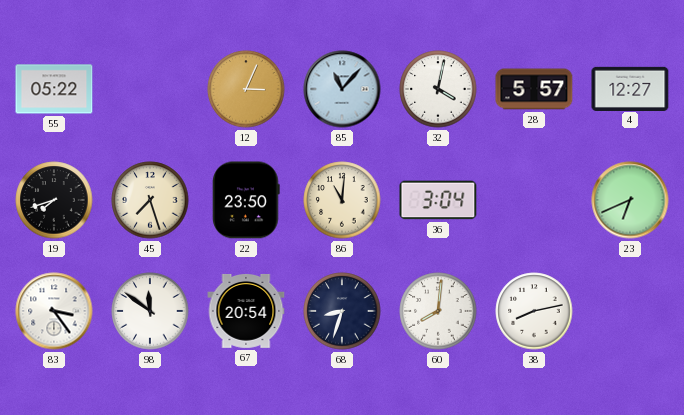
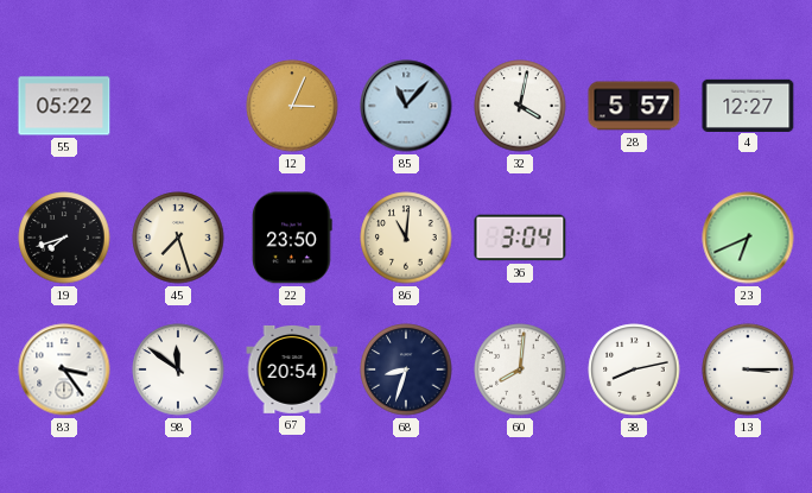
13: none -> 3:15
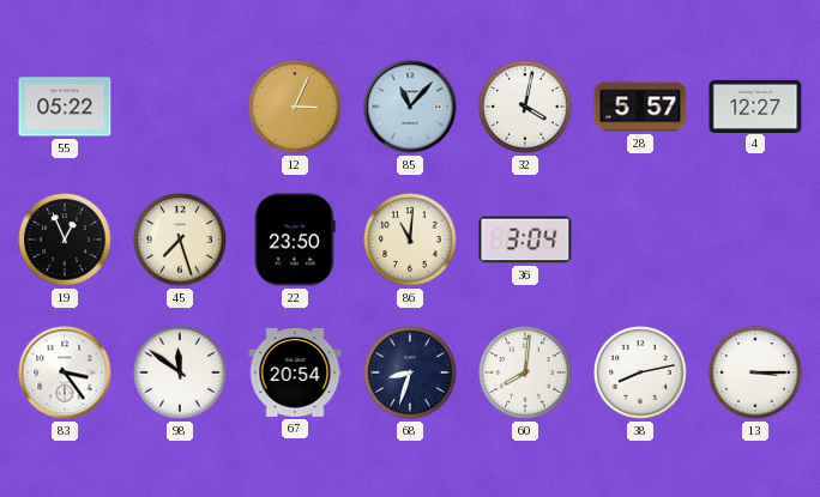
19: 7:42 -> 12:56
23: 6:41 -> none
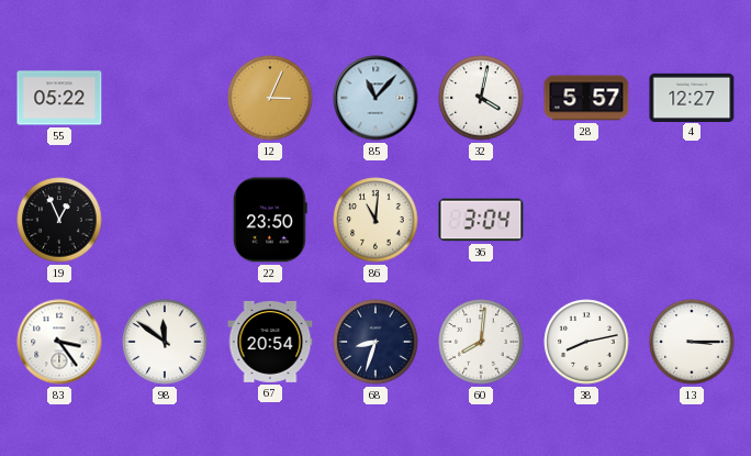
45: 7:27 -> none
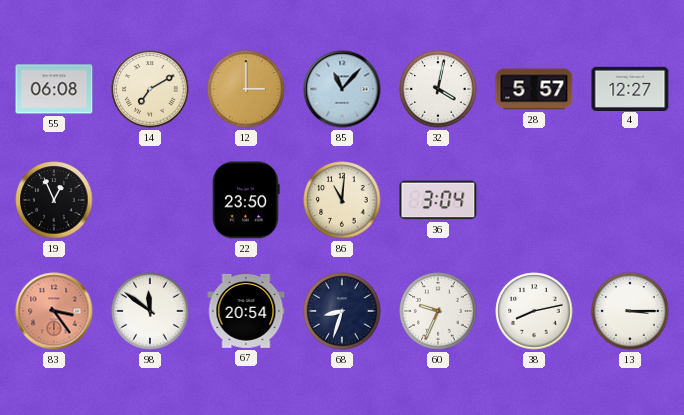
55: 05:22 -> 06:08
14: none -> 7:10
12: 3:04 -> 3:00
83 dial: white -> salmon
60: 8:01 -> 9:34
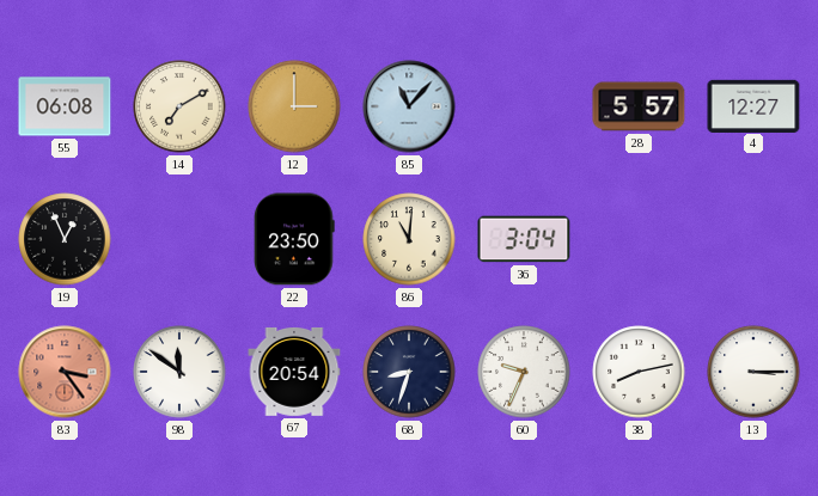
32: 4:02 -> none
